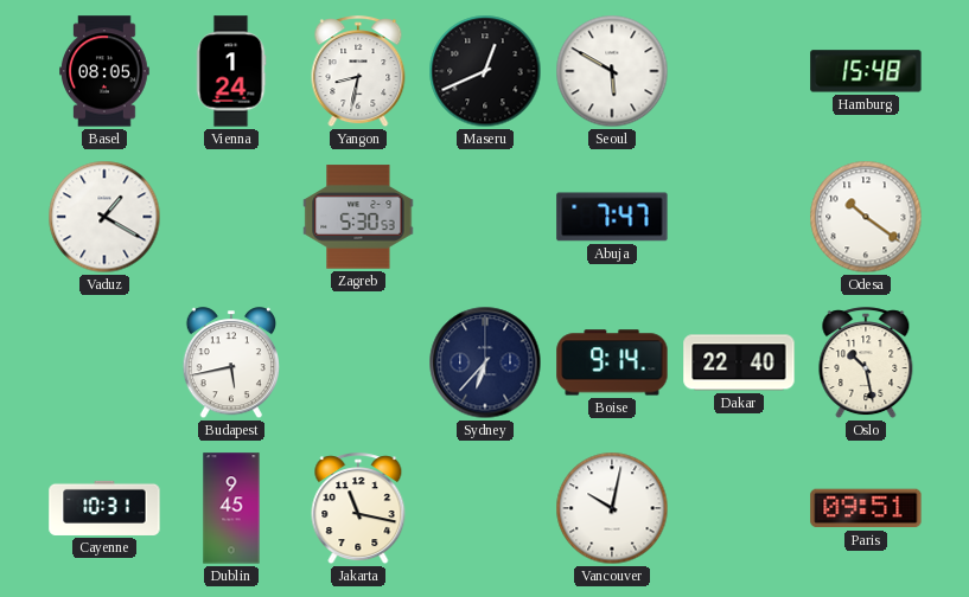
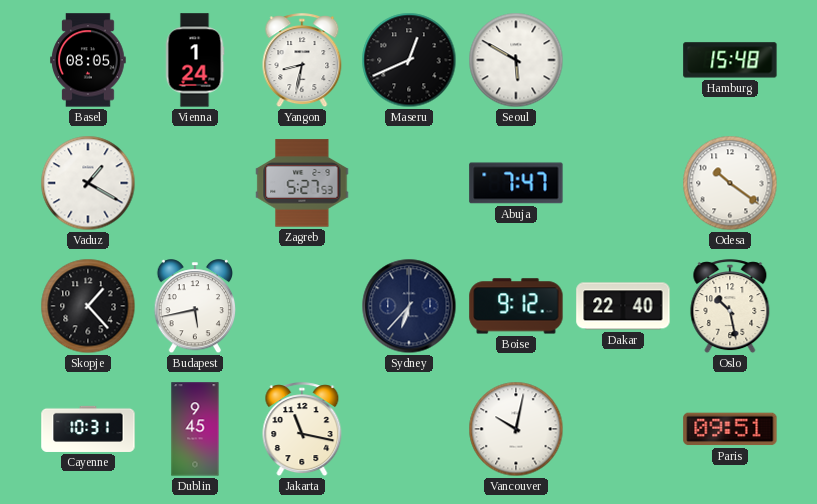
Zagreb: 5:30 -> 5:27
Skopje: none -> 1:23
Boise: 9:14 -> 9:12
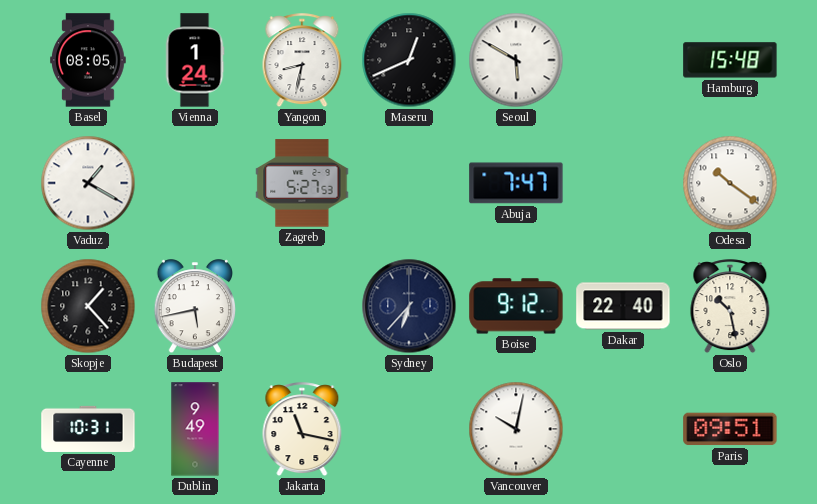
Dublin: 9:45 -> 9:49
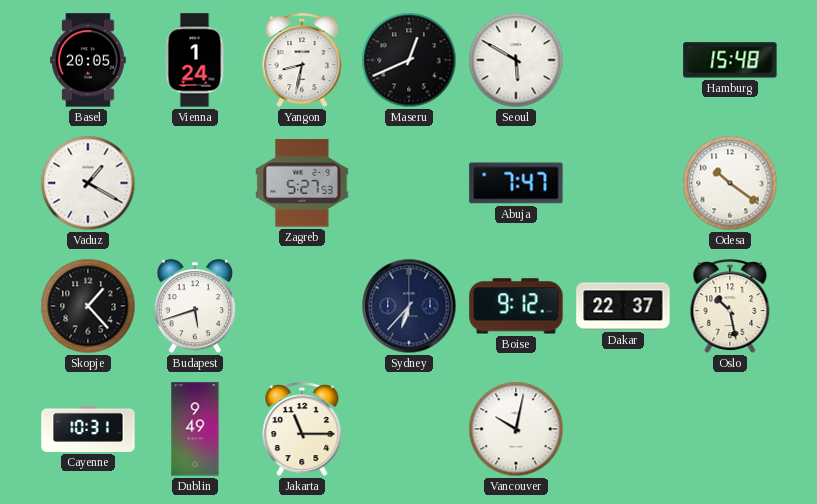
Basel: 08:05 -> 20:05
Budapest: 5:43 -> 5:42
Dakar: 22:40 -> 22:37
Jakarta: 11:17 -> 11:15
Paris: 09:51 -> none
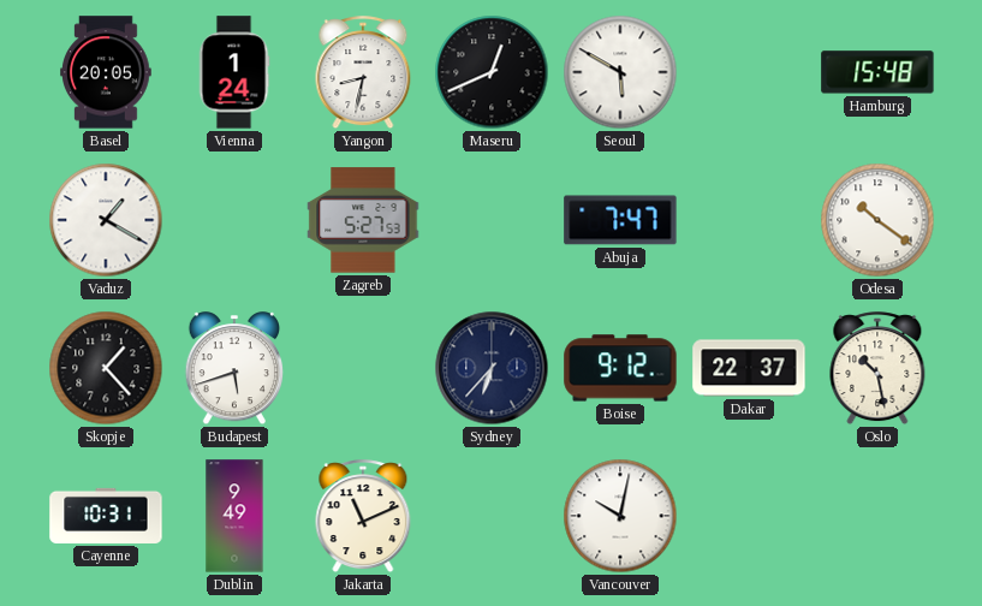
Jakarta: 11:15 -> 11:11
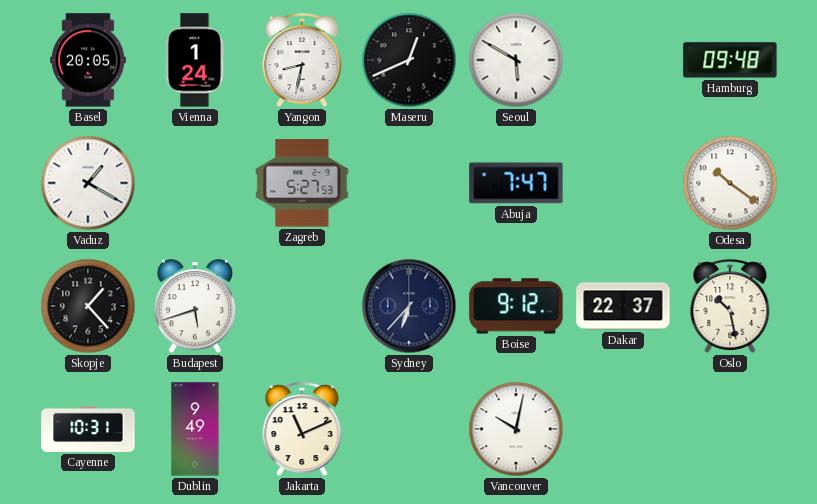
Hamburg: 15:48 -> 09:48
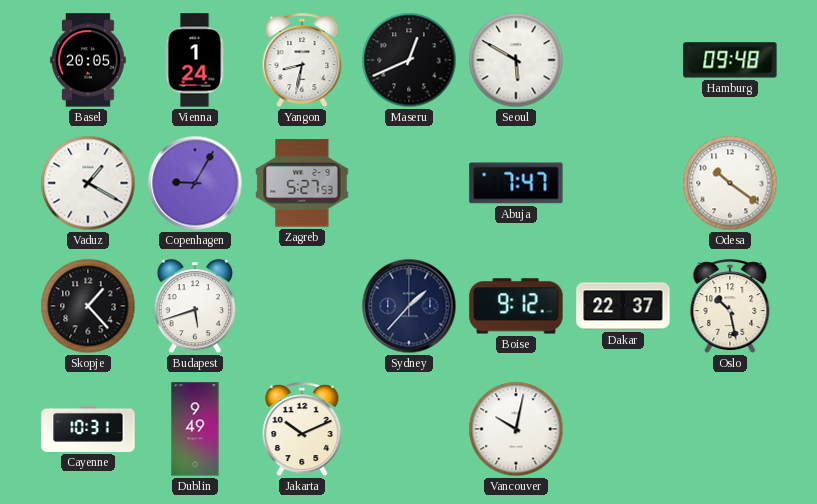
Copenhagen: none -> 9:05
Sydney: 6:37 -> 1:37
Jakarta: 11:11 -> 10:11
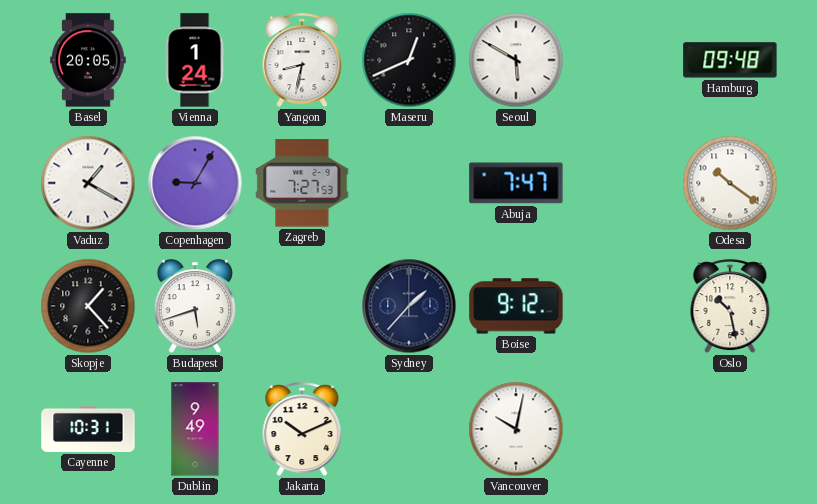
Zagreb: 5:27 -> 7:27
Dakar: 22:37 -> none
